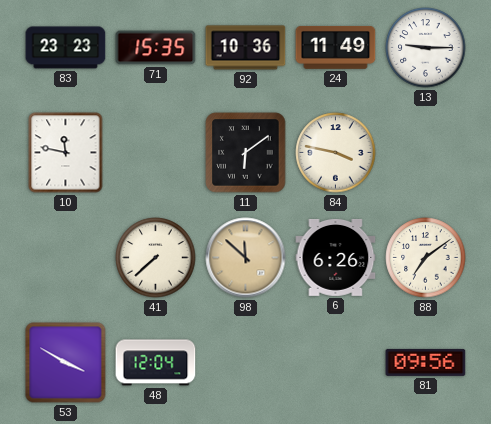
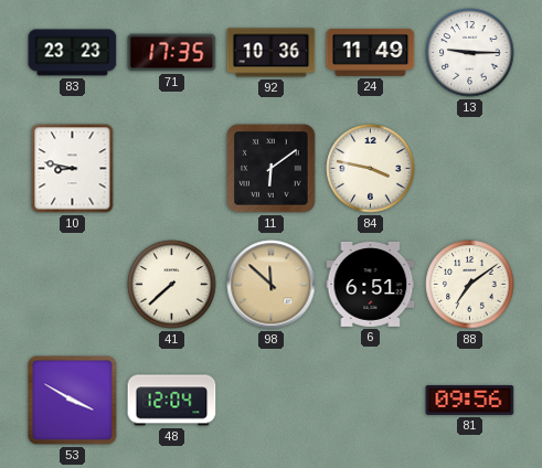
71: 15:35 -> 17:35
10: 11:47 -> 8:47
6: 6:26 -> 6:51
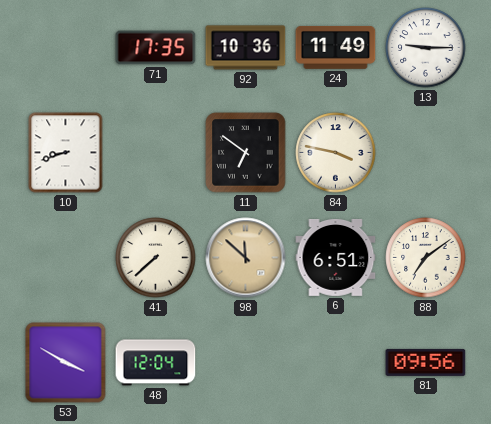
83: 23:23 -> none
10: 8:47 -> 8:42
11: 6:09 -> 6:51
